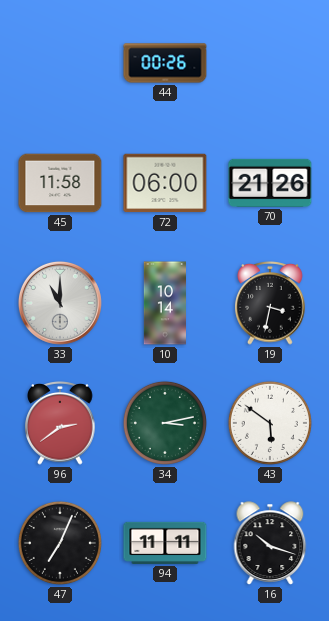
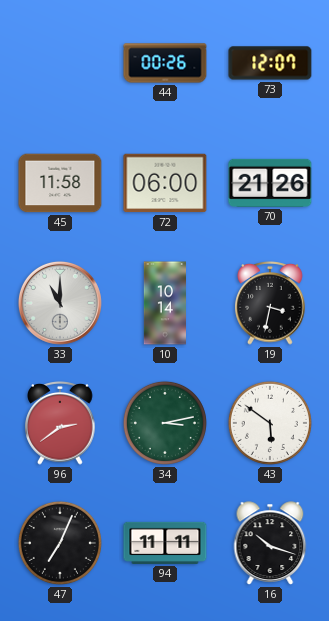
73: none -> 12:07
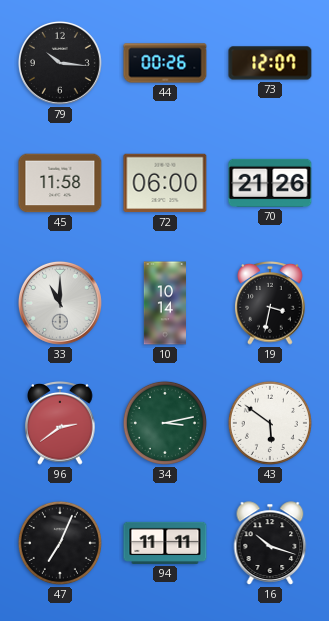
79: none -> 10:16
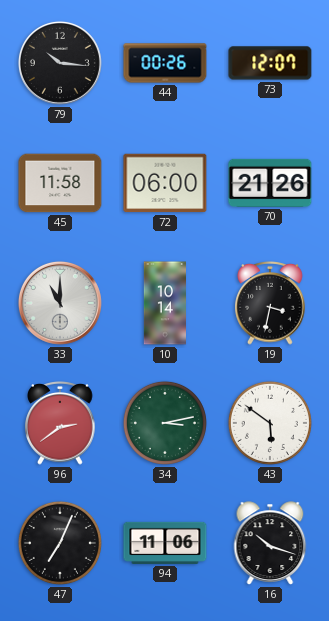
94: 11:11 -> 11:06
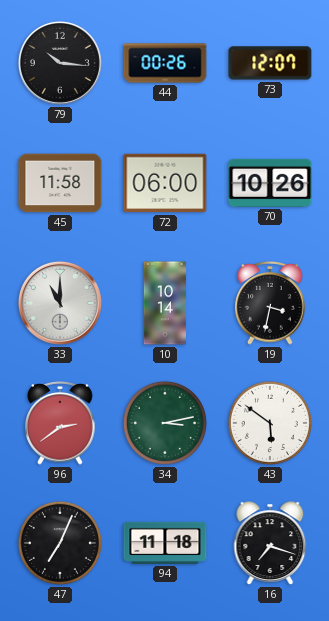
70: 21:26 -> 10:26
94: 11:06 -> 11:18
16: 10:18 -> 7:18
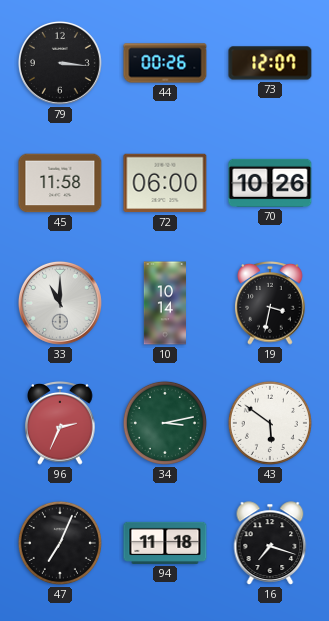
79: 10:16 -> 3:16
96: 2:39 -> 2:34
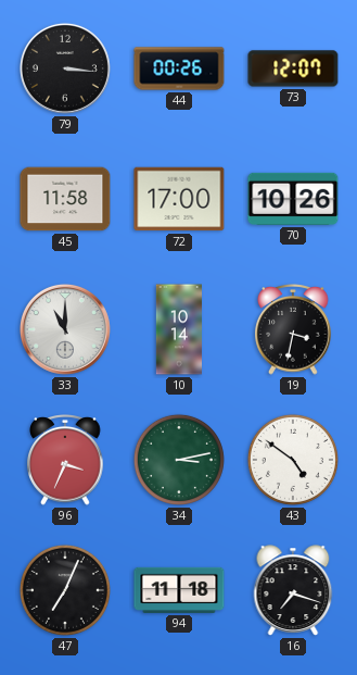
72: 06:00 -> 17:00
96: 2:34 -> 3:34
43: 5:51 -> 4:51
